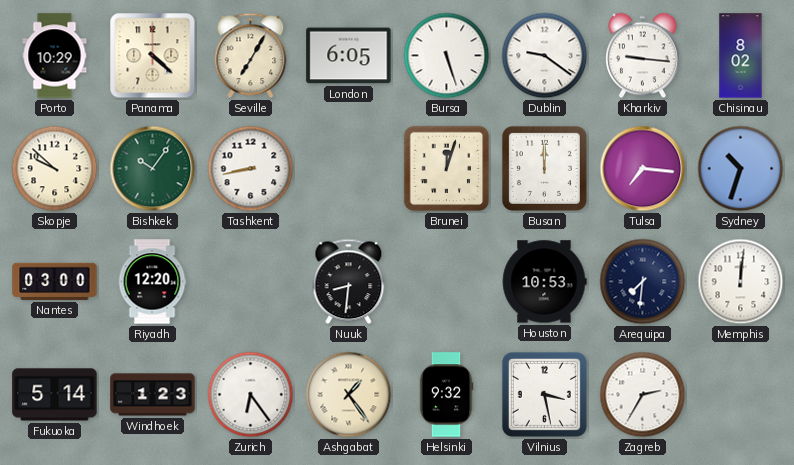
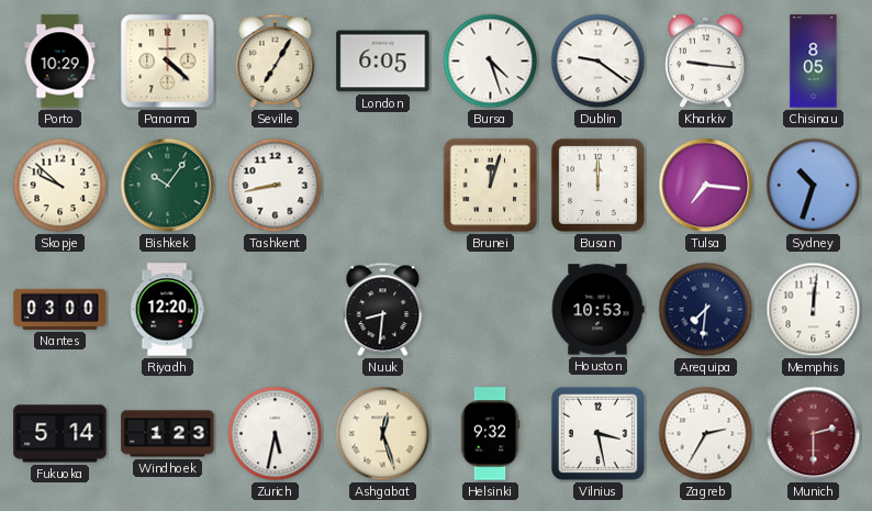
Bursa: 5:27 -> 4:27
Chisinau: 8:02 -> 8:05
Zurich: 6:24 -> 5:32
Ashgabat: 1:24 -> 12:27
Munich: none -> 2:30
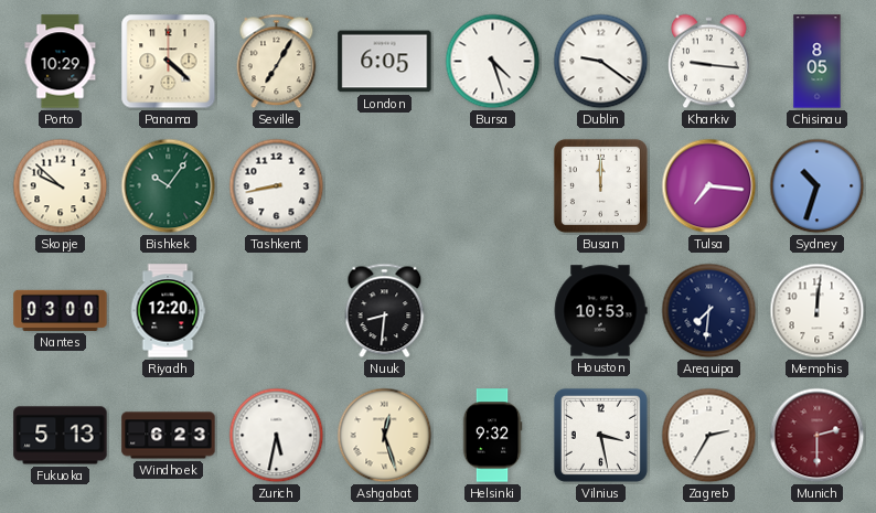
Brunei: 12:03 -> none
Fukuoka: 5:14 -> 5:13
Windhoek: 1:23 -> 6:23
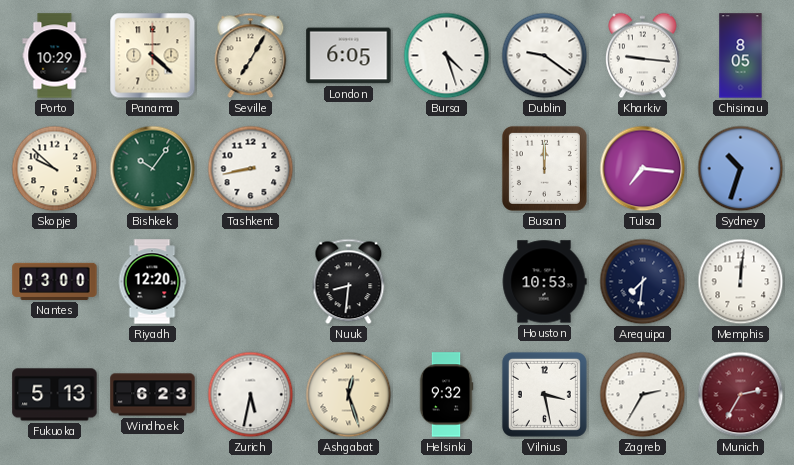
Munich: 2:30 -> 2:35
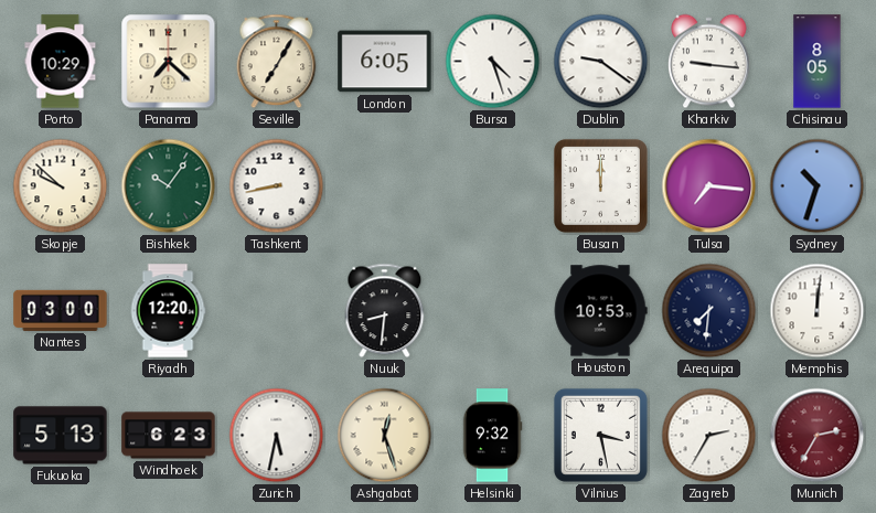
Panama: 4:22 -> 7:22
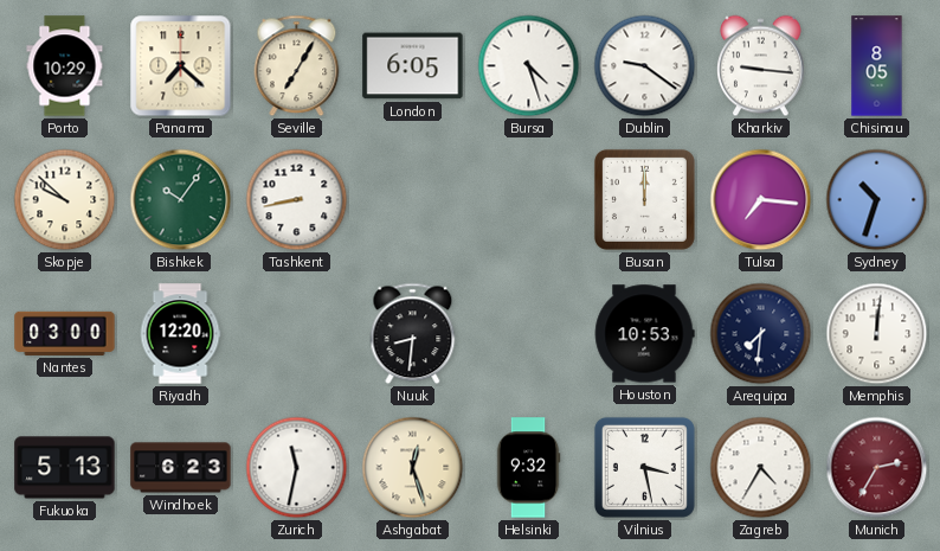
Zurich: 5:32 -> 11:32
Zagreb: 2:35 -> 4:35
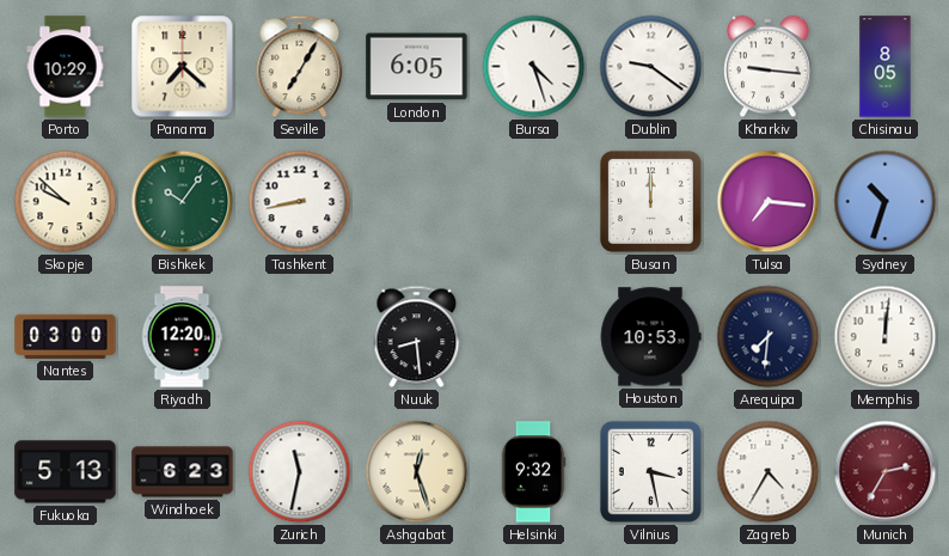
Nuuk: 8:31 -> 8:29
